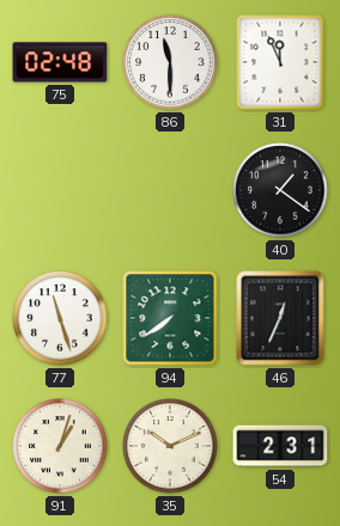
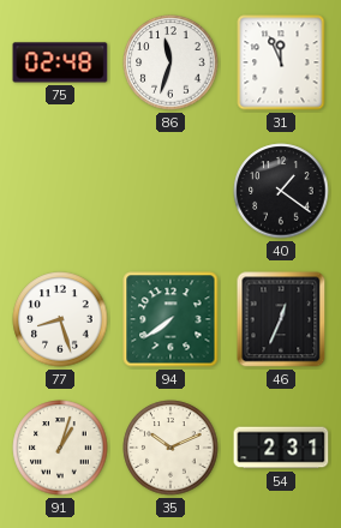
86: 11:30 -> 11:33
77: 11:27 -> 8:27
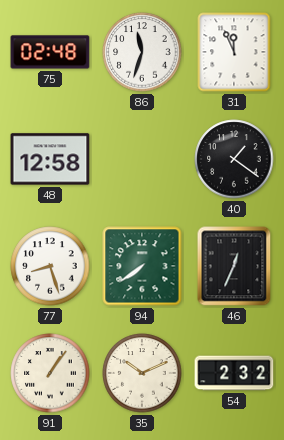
48: none -> 12:58
91: 1:03 -> 1:06
54: 2:31 -> 2:32
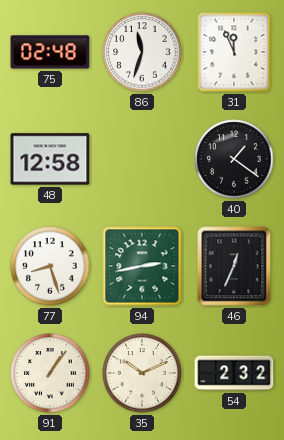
94: 7:39 -> 2:43
